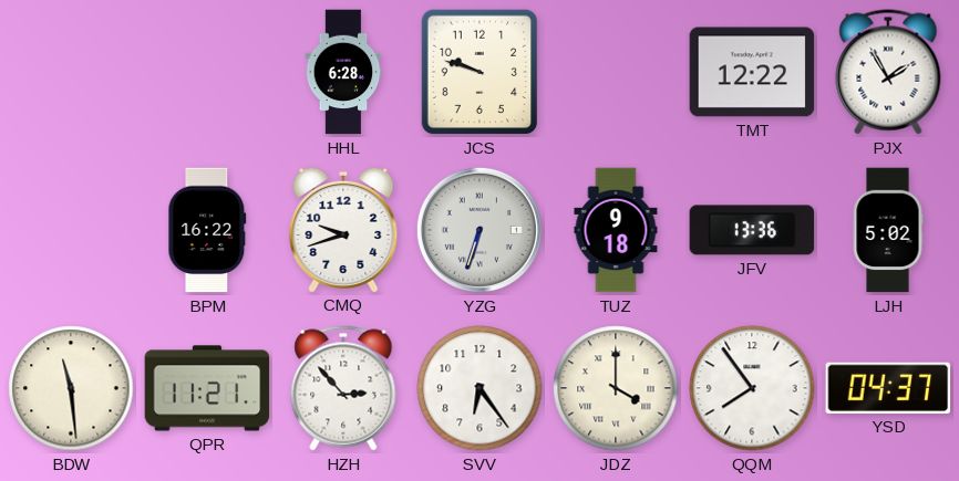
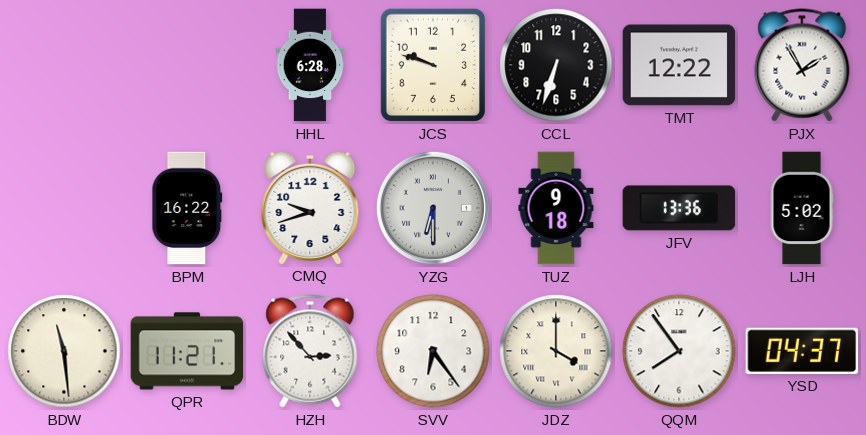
CCL: none -> 6:33
YZG: 6:33 -> 6:30
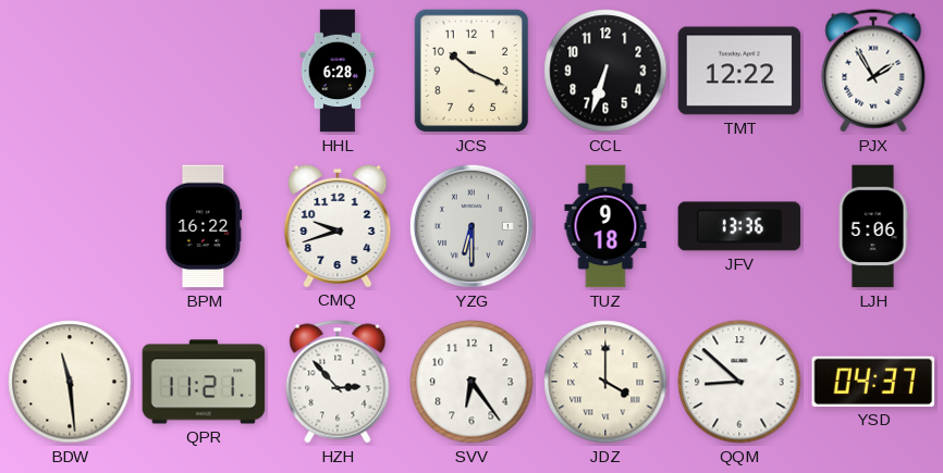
JCS: 9:48 -> 10:19
LJH: 5:02 -> 5:06
QQM: 7:54 -> 8:52
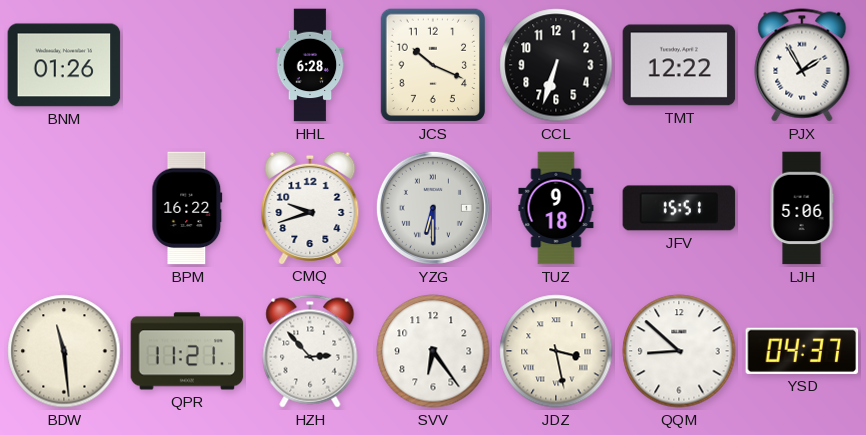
BNM: none -> 01:26
JFV: 13:36 -> 15:51
JDZ: 4:00 -> 3:28
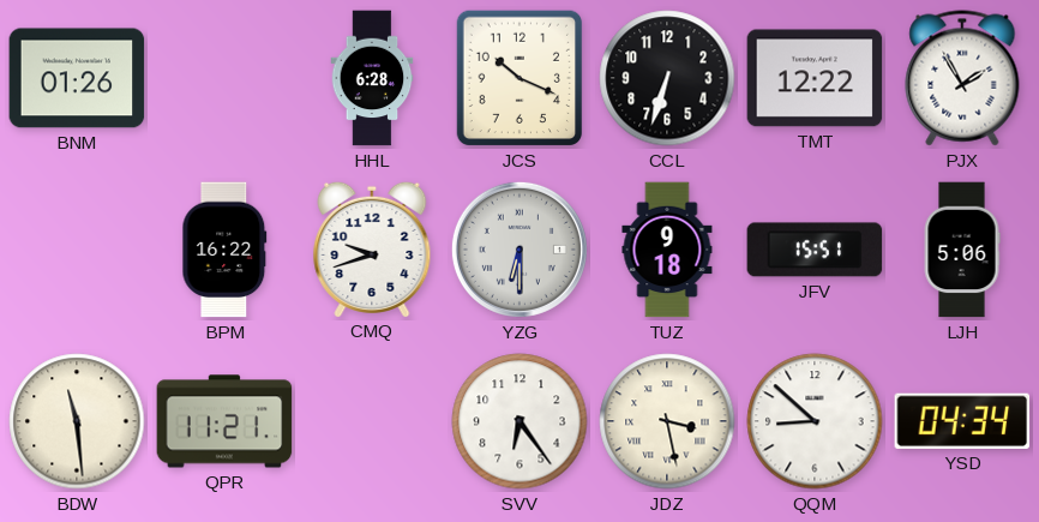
HZH: 2:53 -> none
YSD: 04:37 -> 04:34
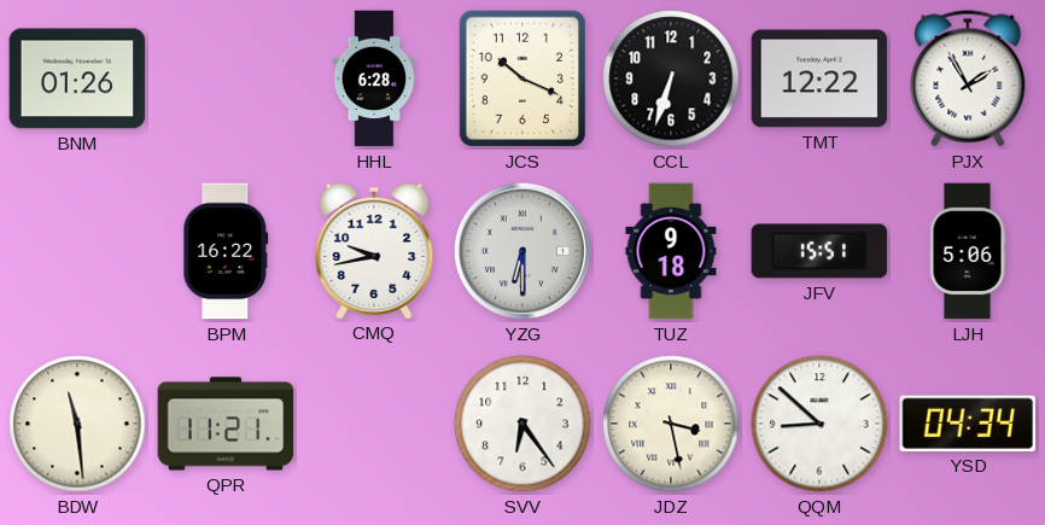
CMQ: 9:42 -> 9:43
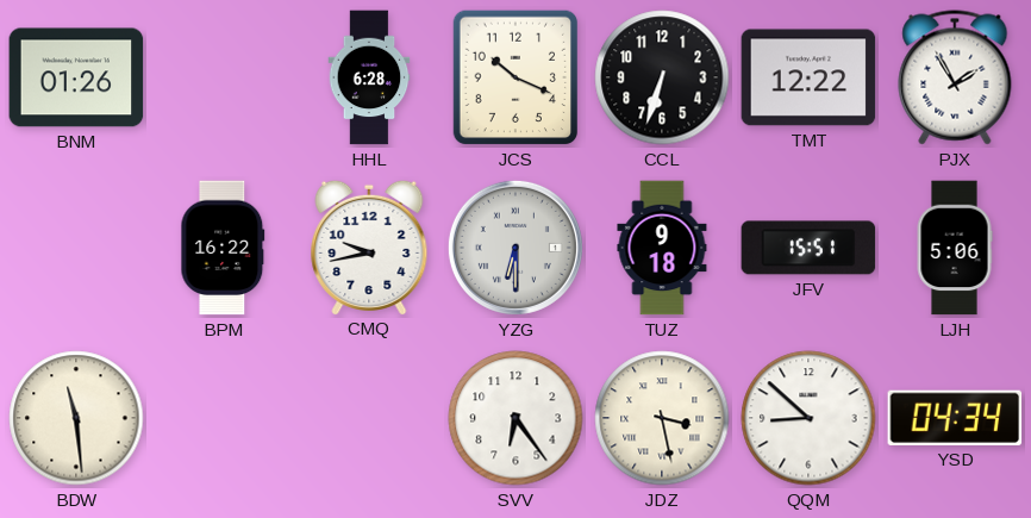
QPR: 11:21 -> none
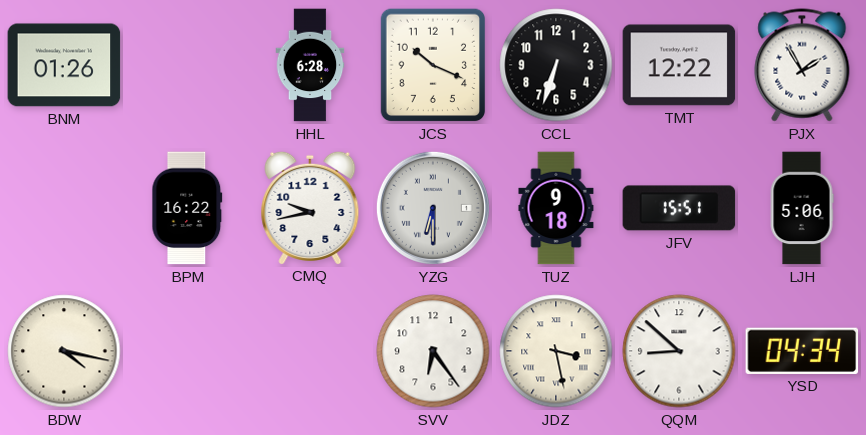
BDW: 11:29 -> 4:17
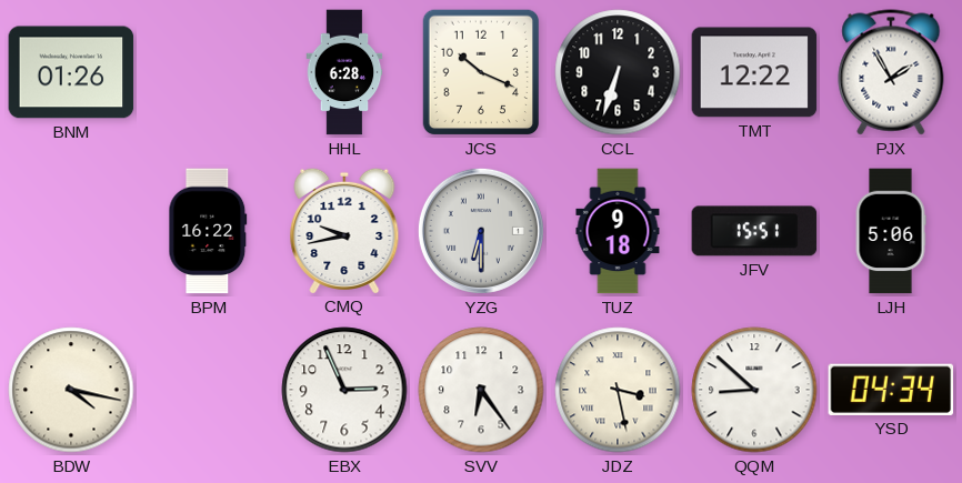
EBX: none -> 2:56
